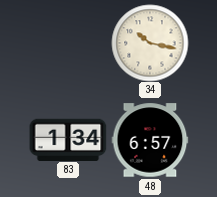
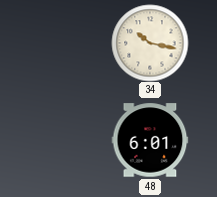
83: 1:34 -> none
48: 6:57 -> 6:01
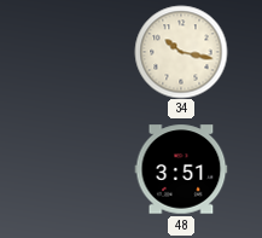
48: 6:01 -> 3:51
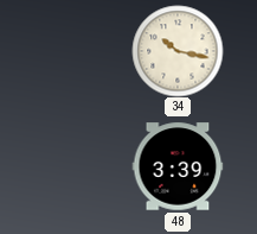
48: 3:51 -> 3:39
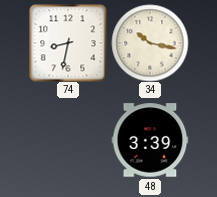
74: none -> 8:32
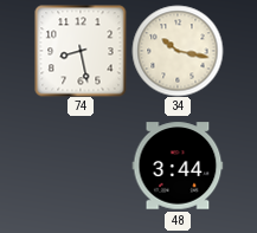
74: 8:32 -> 8:28
48: 3:39 -> 3:44
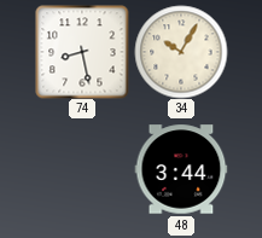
34: 10:17 -> 10:05
